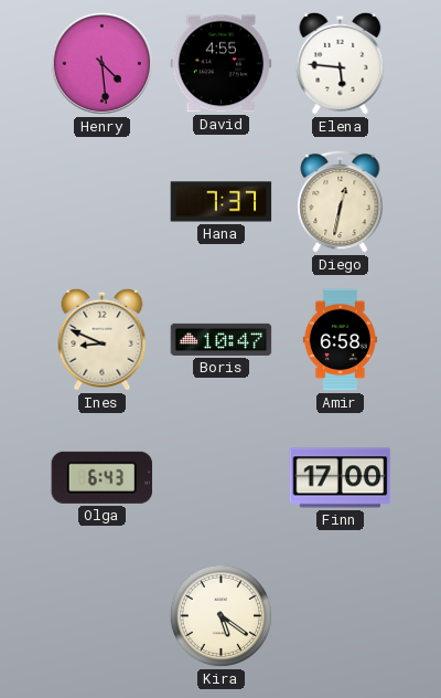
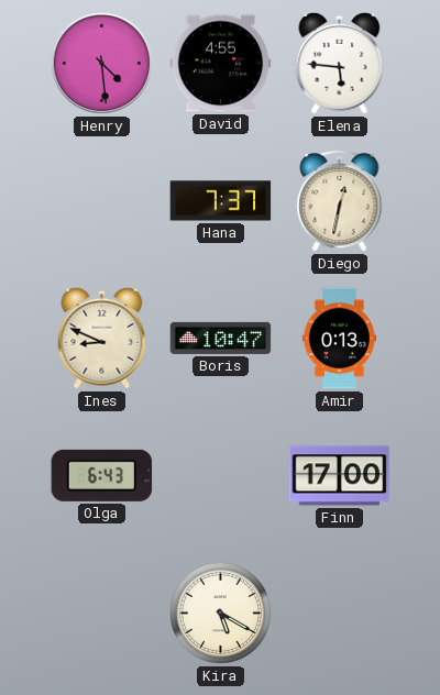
Amir: 6:58 -> 0:13
Kira: 5:21 -> 5:20
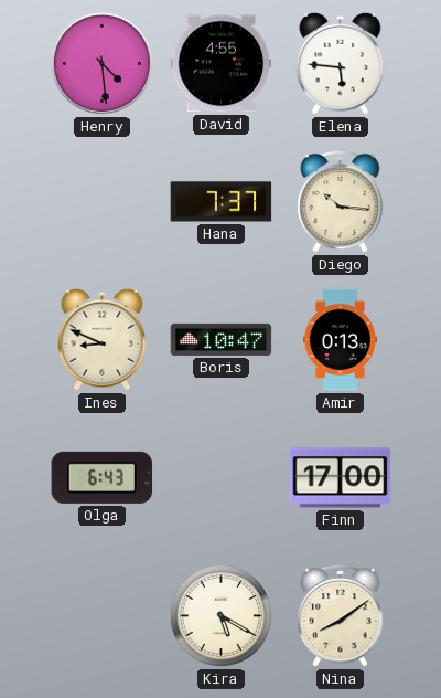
Diego: 12:32 -> 10:16
Nina: none -> 8:09
